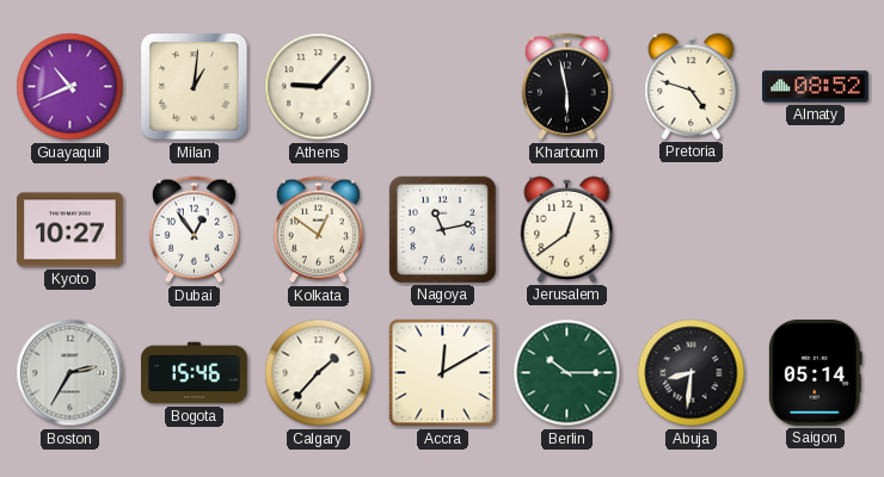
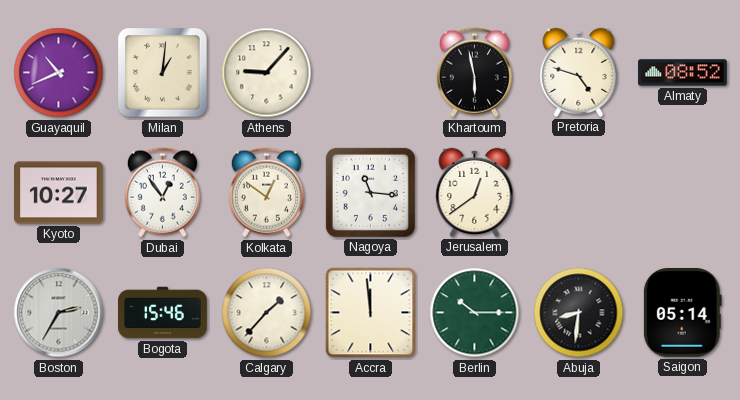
Nagoya: 11:13 -> 11:16
Accra: 12:10 -> 11:59
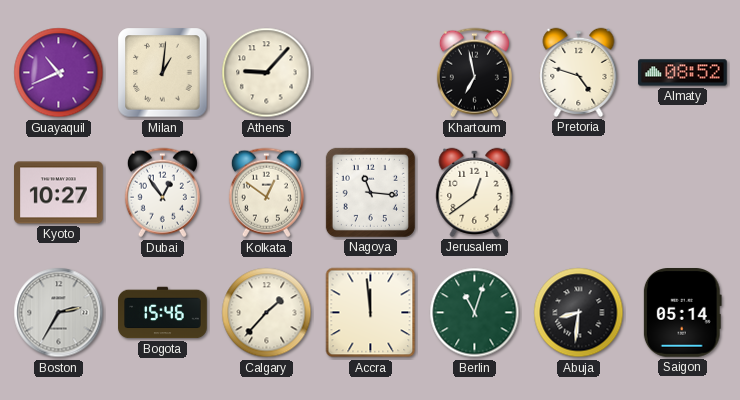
Khartoum: 5:58 -> 6:58
Berlin: 10:15 -> 11:03
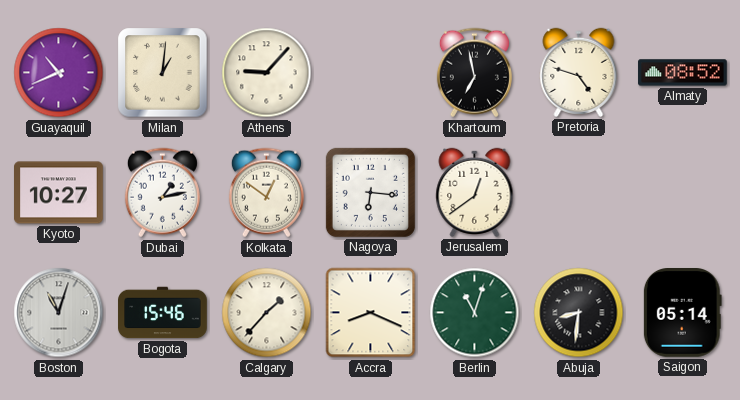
Dubai: 12:54 -> 1:13
Nagoya: 11:16 -> 6:16
Boston: 2:35 -> 11:03
Accra: 11:59 -> 8:19
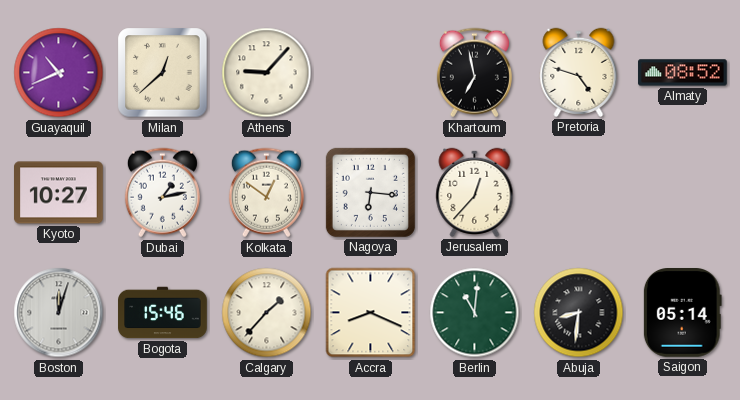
Milan: 1:01 -> 12:38
Jerusalem: 12:39 -> 12:37
Boston: 11:03 -> 12:03
Berlin: 11:03 -> 11:01
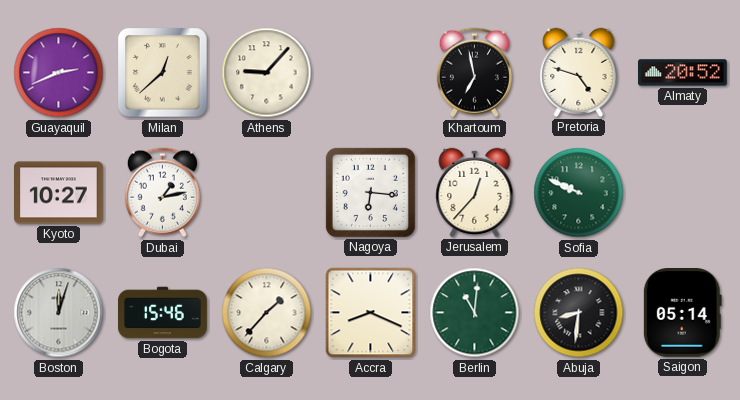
Guayaquil: 10:41 -> 2:41
Almaty: 08:52 -> 20:52
Kolkata: 12:51 -> none
Sofia: none -> 9:49
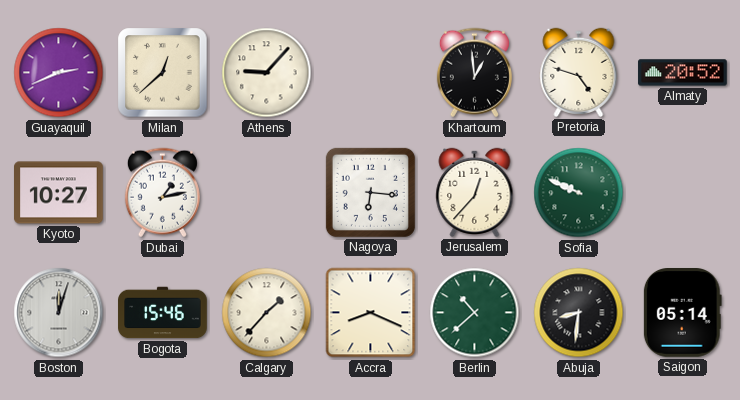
Khartoum: 6:58 -> 12:59
Berlin: 11:01 -> 10:38
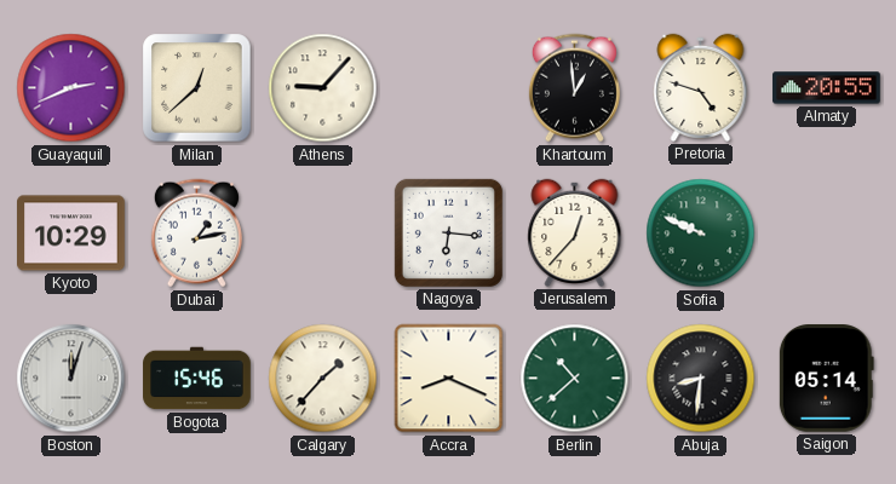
Almaty: 20:52 -> 20:55
Kyoto: 10:27 -> 10:29
